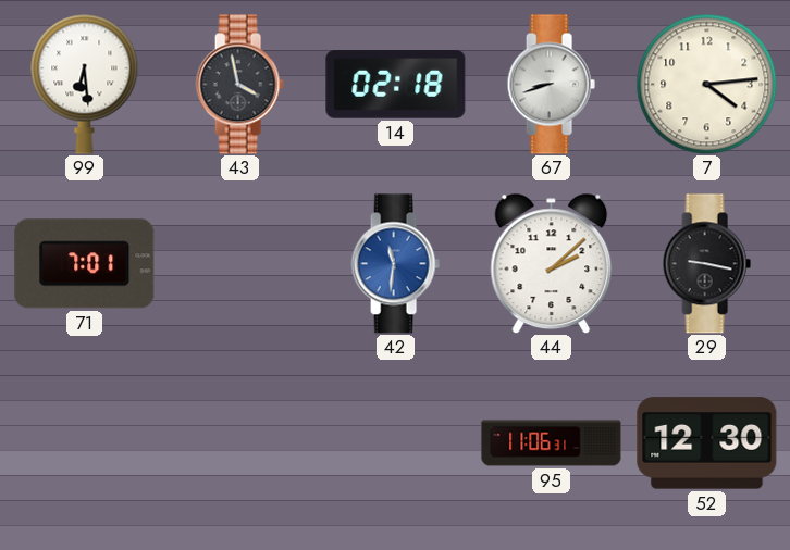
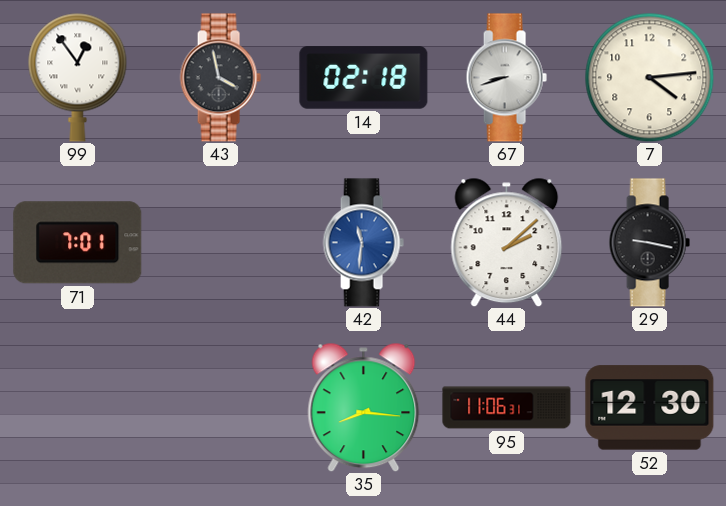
99: 6:29 -> 12:54
35: none -> 8:16
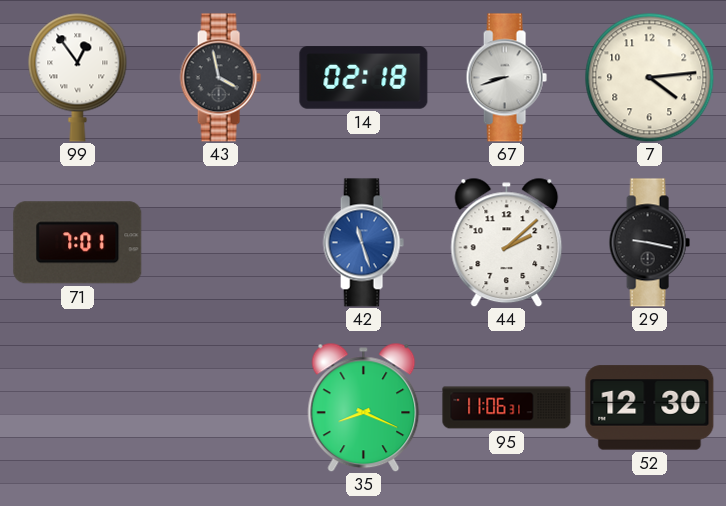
42: 11:31 -> 11:27
35: 8:16 -> 8:19
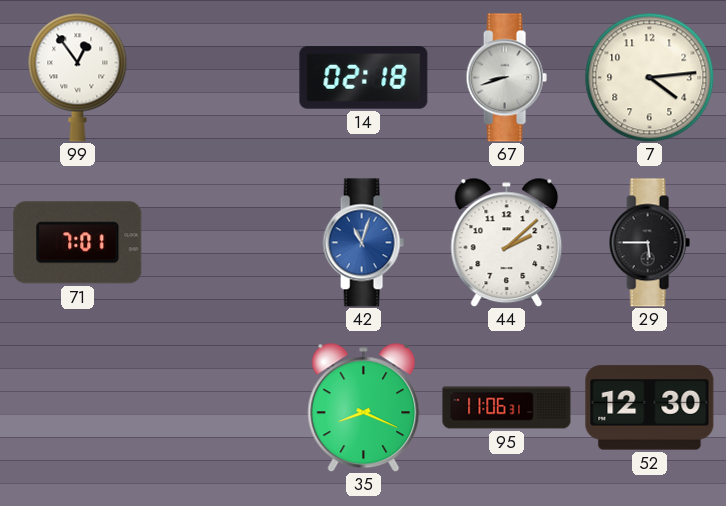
43: 3:58 -> none
42: 11:27 -> 11:03
29: 9:17 -> 5:45
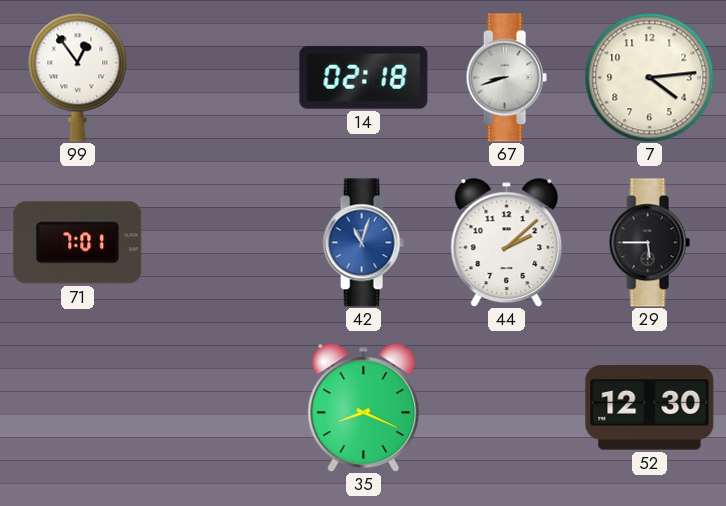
95: 11:06 -> none
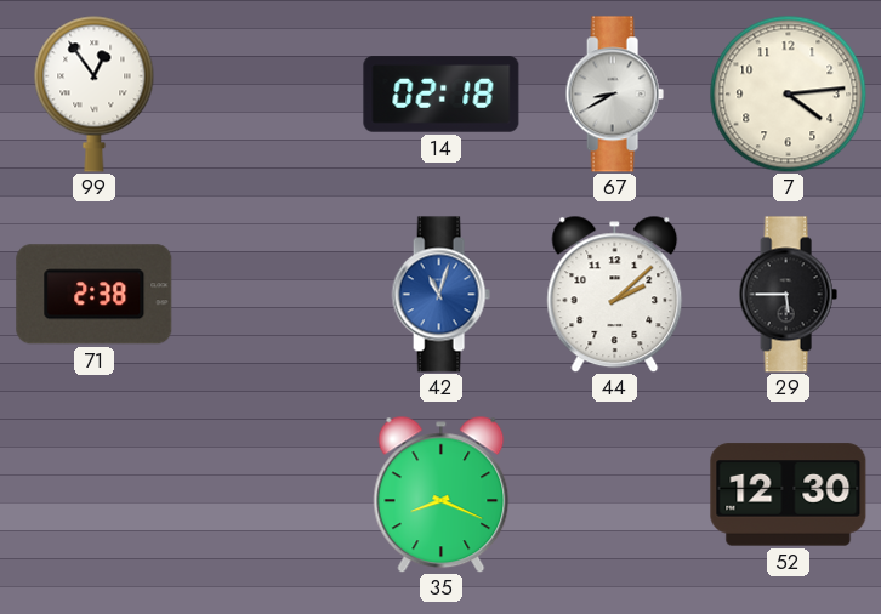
67: 8:42 -> 8:40
71: 7:01 -> 2:38
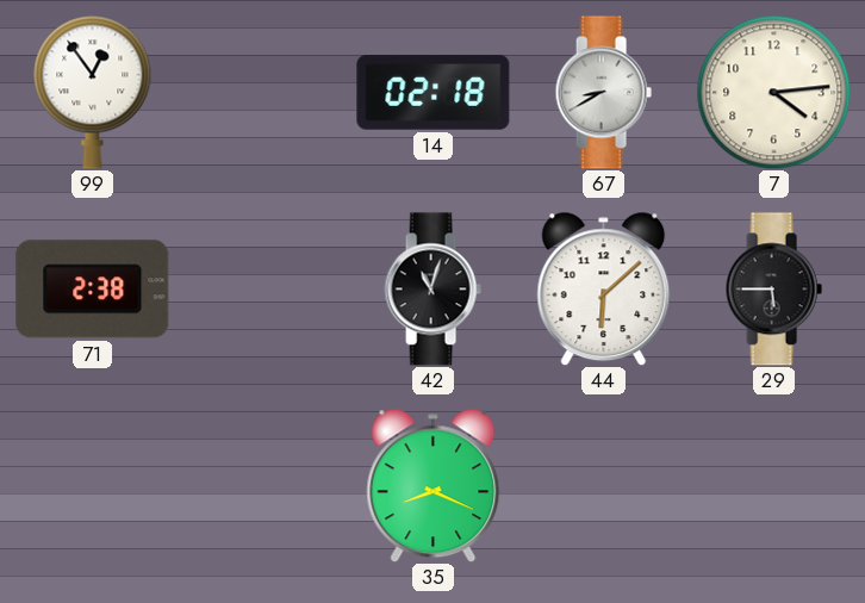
42 dial: blue -> black
44: 2:08 -> 6:08
52: 12:30 -> none
